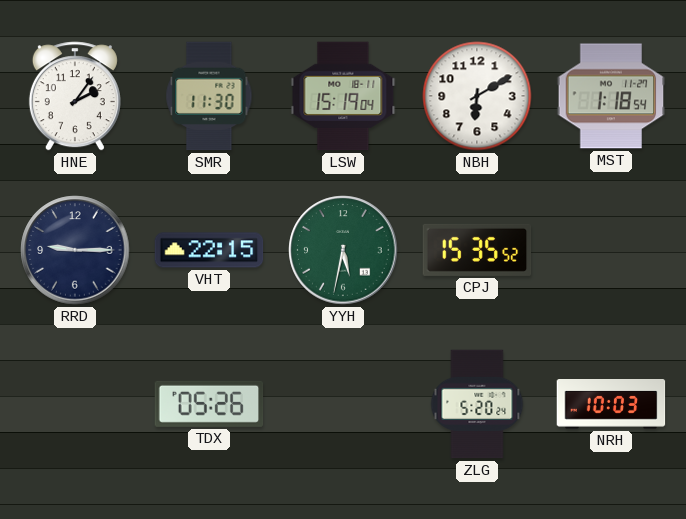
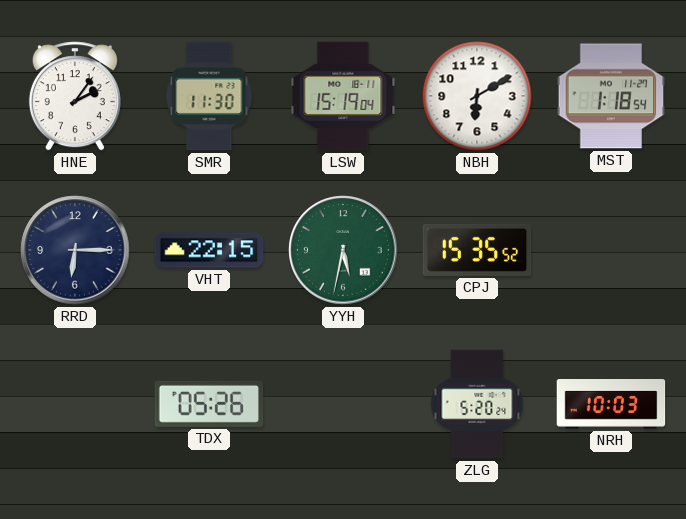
RRD: 9:15 -> 6:15
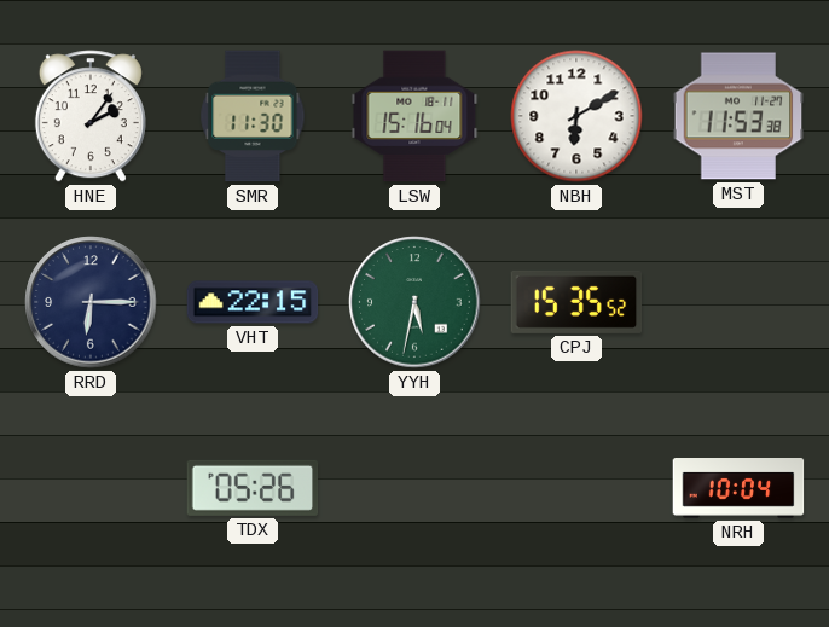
LSW: 15:19 -> 15:16
MST: 1:18 -> 11:53
ZLG: 5:20 -> none
NRH: 10:03 -> 10:04
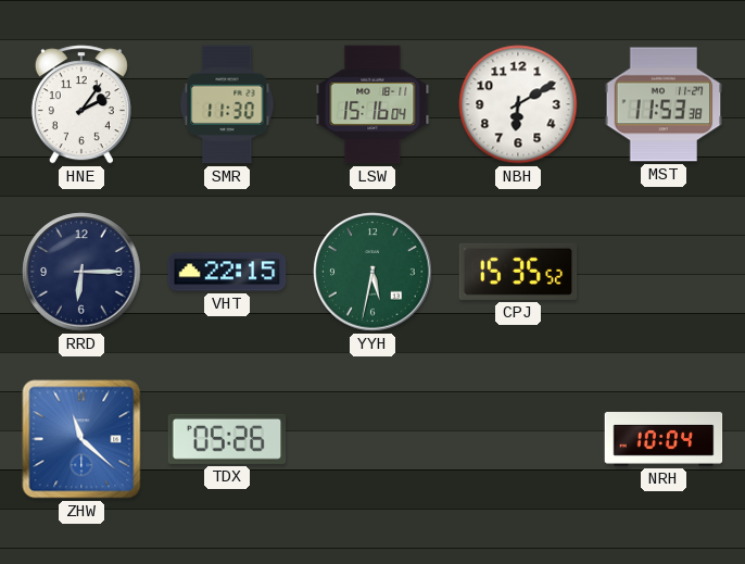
ZHW: none -> 11:22
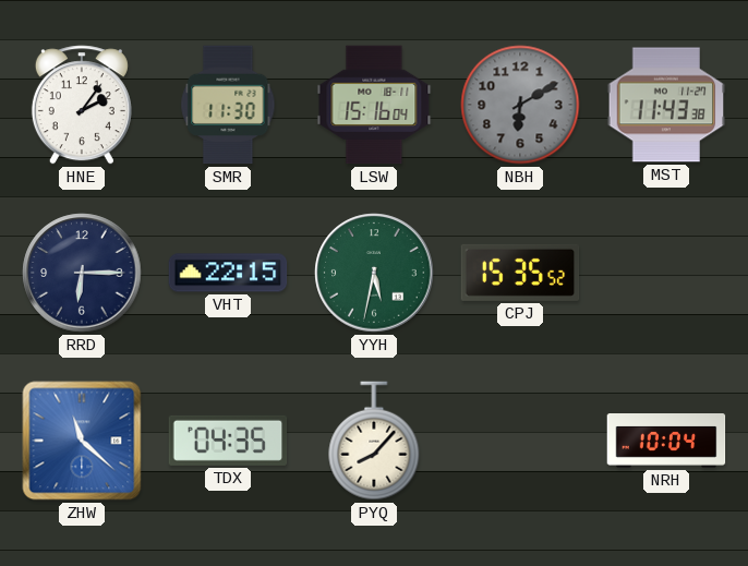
NBH dial: white -> grey
MST: 11:53 -> 11:43
TDX: 05:26 -> 04:35
PYQ: none -> 8:07
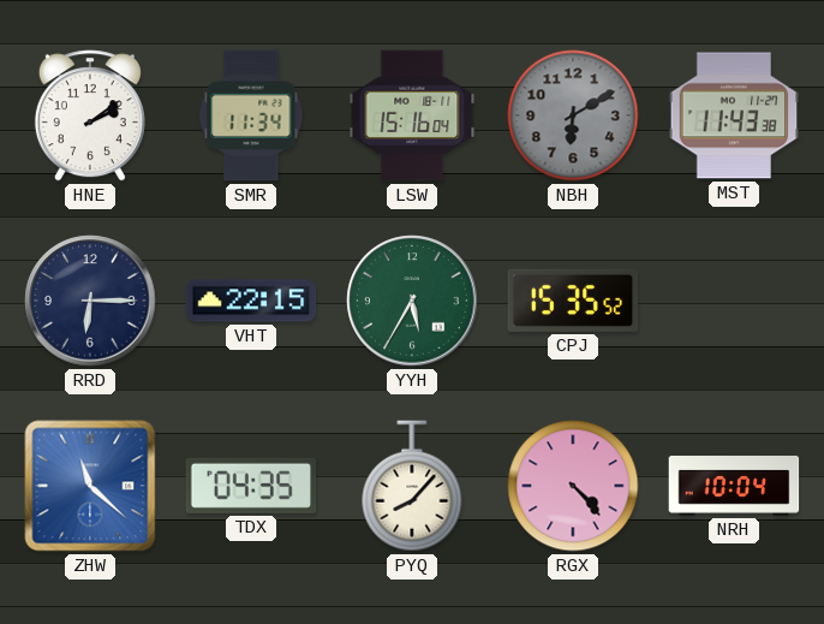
HNE: 2:06 -> 2:09
SMR: 11:30 -> 11:34
YYH: 5:32 -> 5:35
RGX: none -> 4:23
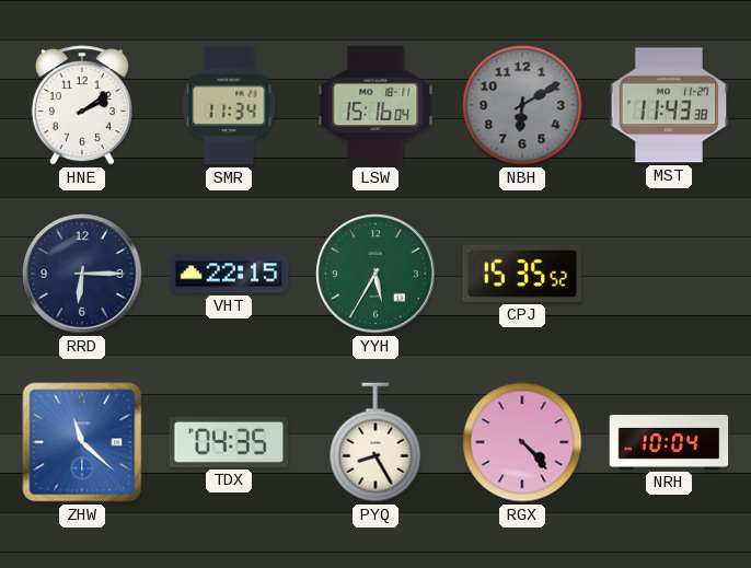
PYQ: 8:07 -> 8:25
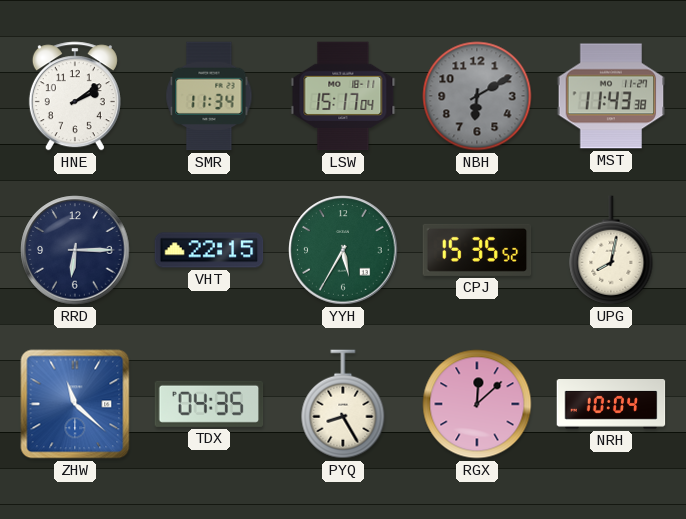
LSW: 15:16 -> 15:17
UPG: none -> 8:02
RGX: 4:23 -> 12:08
